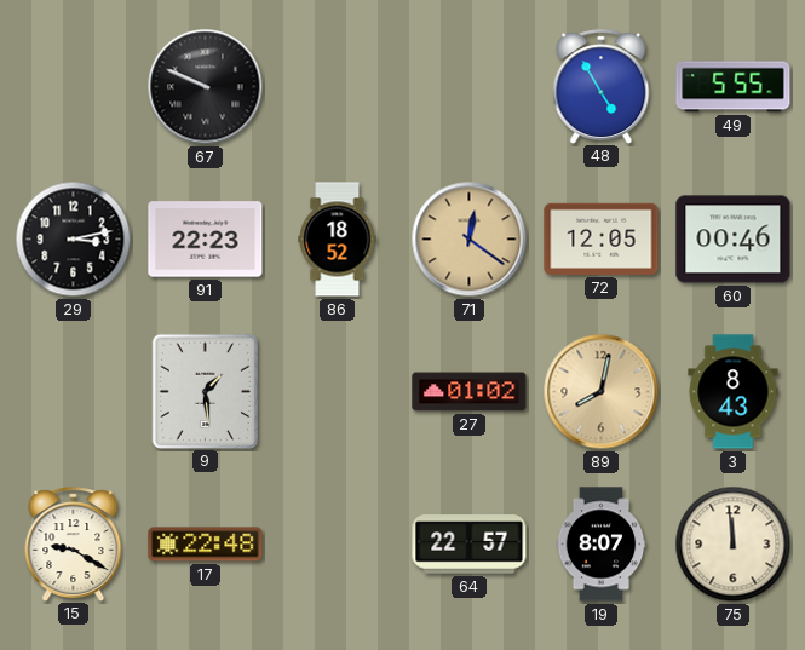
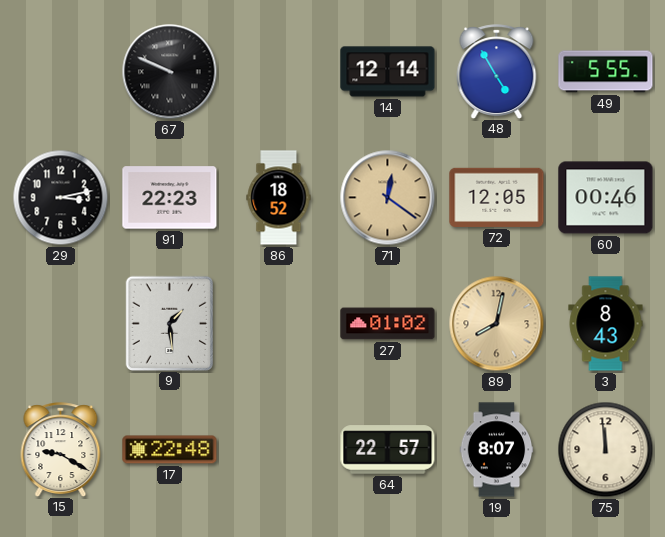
14: none -> 12:14
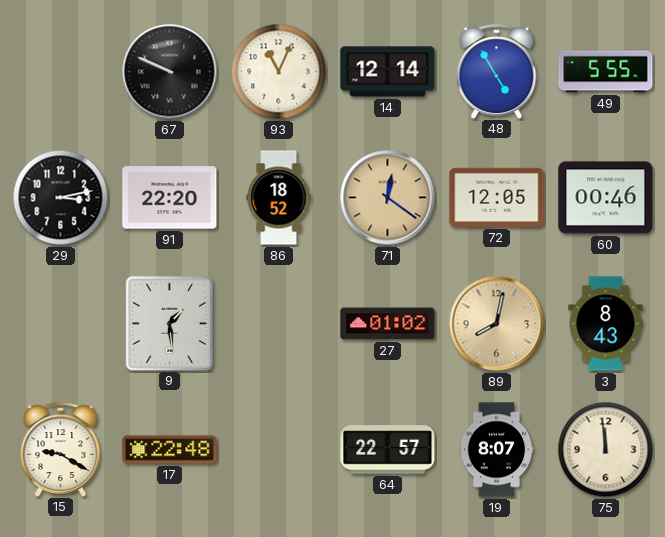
93: none -> 11:04
91: 22:23 -> 22:20
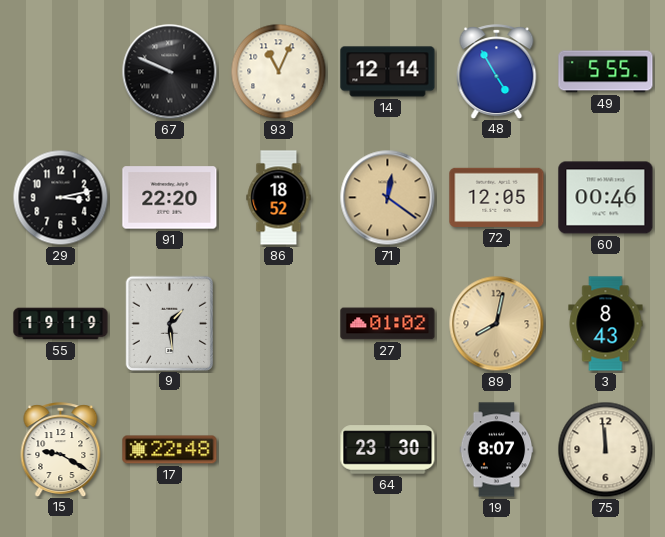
55: none -> 19:19
64: 22:57 -> 23:30
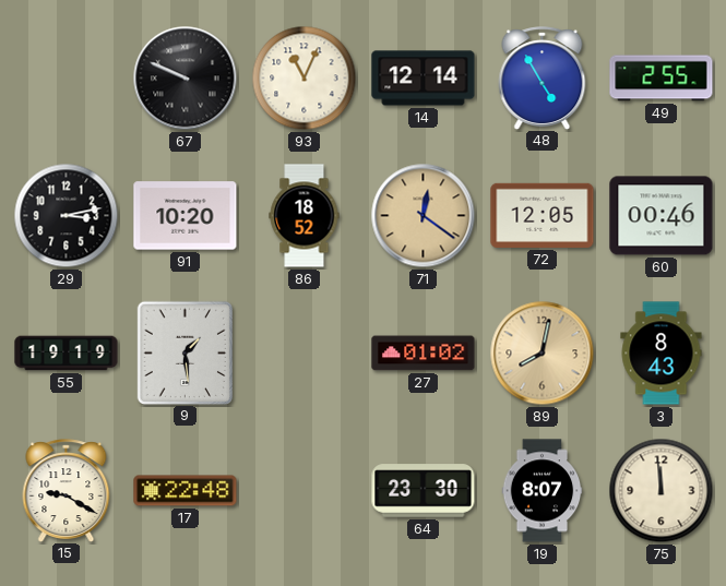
49: 5:55 -> 2:55
91: 22:20 -> 10:20
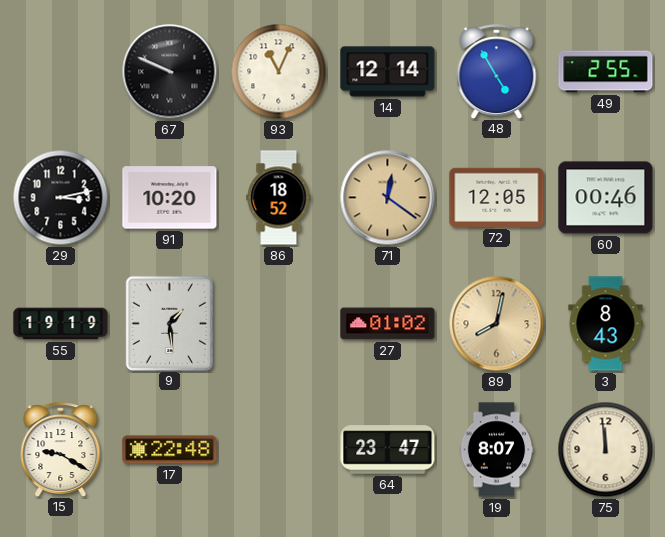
64: 23:30 -> 23:47
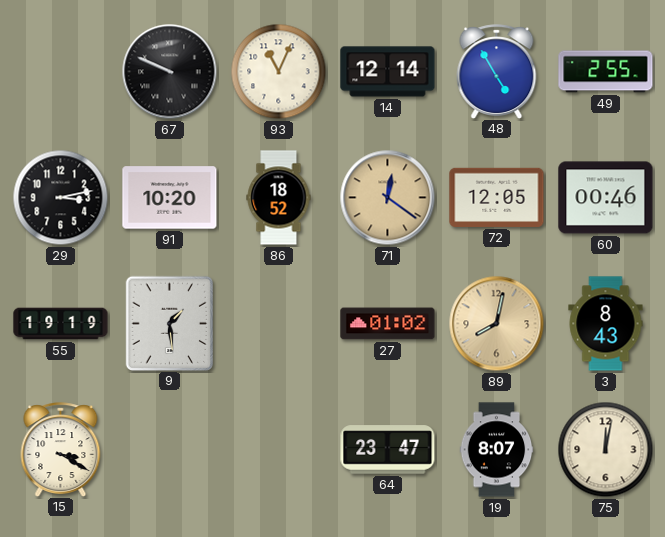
15: 9:20 -> 3:20
17: 22:48 -> none
75: 11:59 -> 12:02
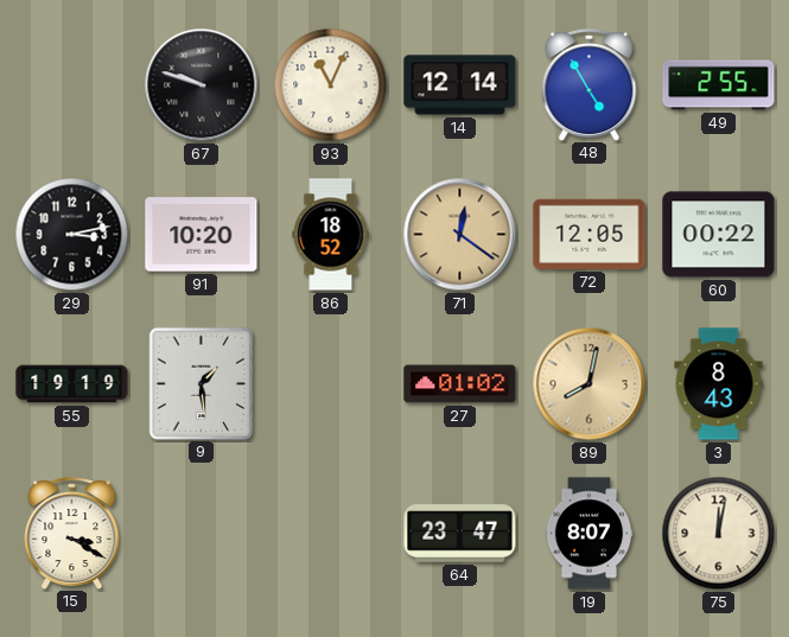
67: 9:49 -> 9:48
60: 00:46 -> 00:22
